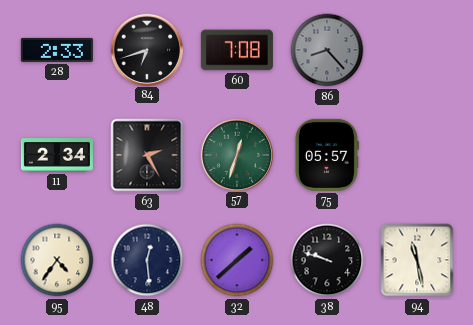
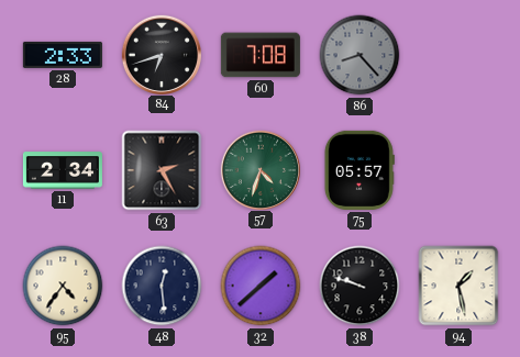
57: 12:33 -> 4:33
94: 11:28 -> 1:28
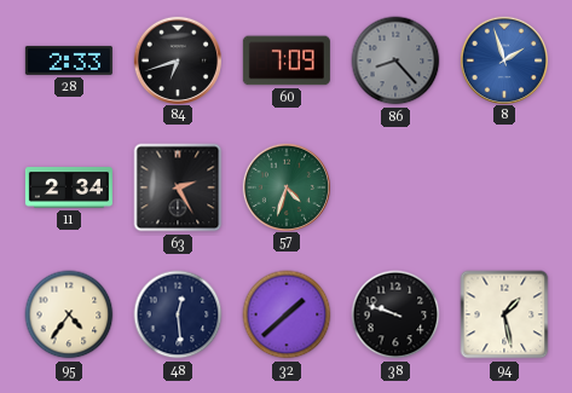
60: 7:08 -> 7:09
8: none -> 1:57
75: 05:57 -> none
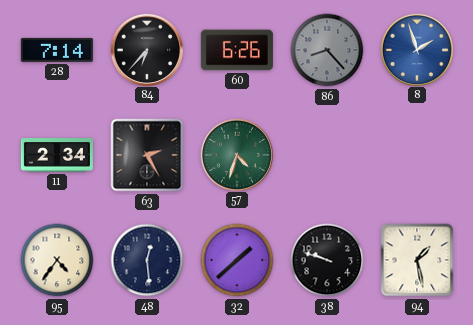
28: 2:33 -> 7:14
84: 6:42 -> 6:37
60: 7:09 -> 6:26
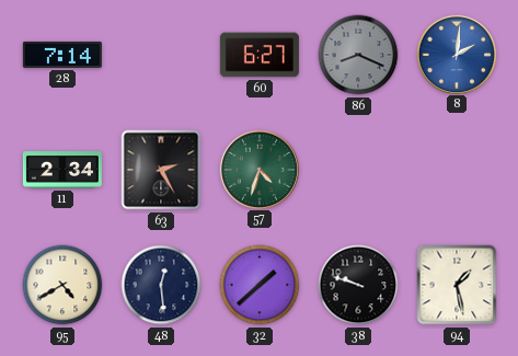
84: 6:37 -> none
60: 6:26 -> 6:27
86: 8:23 -> 8:19
8: 1:57 -> 2:01
95: 4:36 -> 4:40
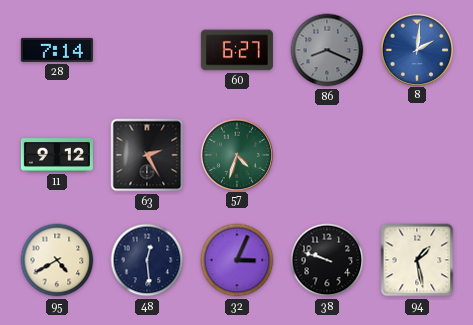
11: 2:34 -> 9:12
32: 1:38 -> 3:04
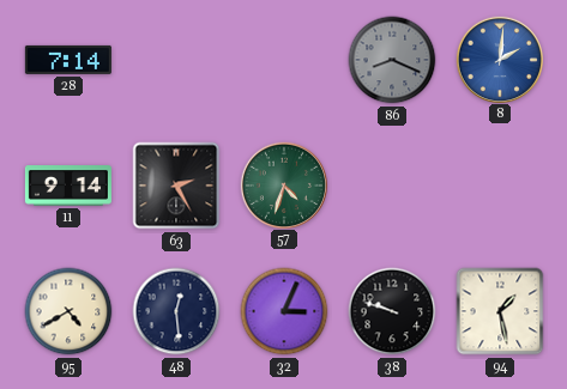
60: 6:27 -> none
11: 9:12 -> 9:14
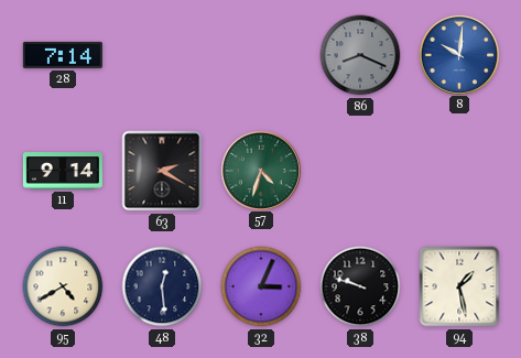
8: 2:01 -> 10:01
63: 2:25 -> 2:20
